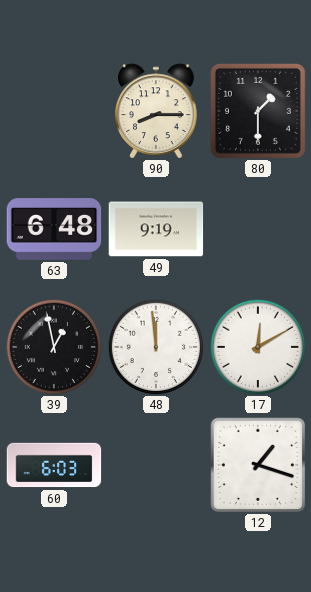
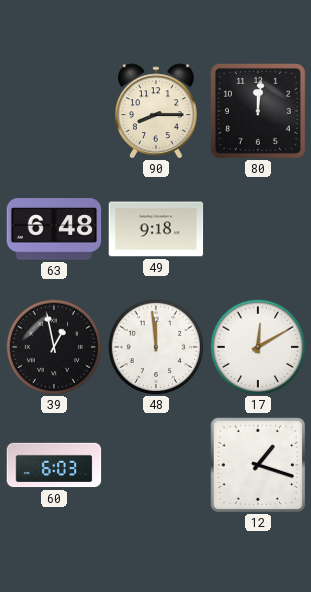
80: 1:30 -> 12:01
49: 9:19 -> 9:18
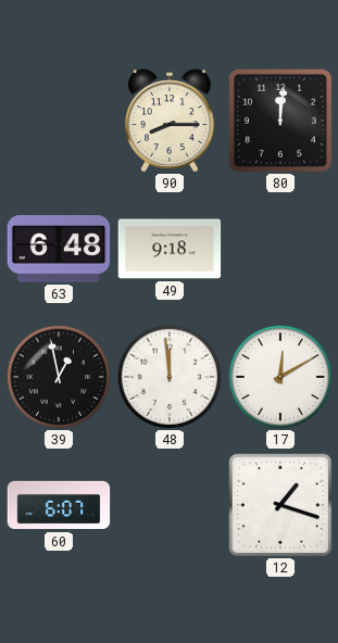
60: 6:03 -> 6:07
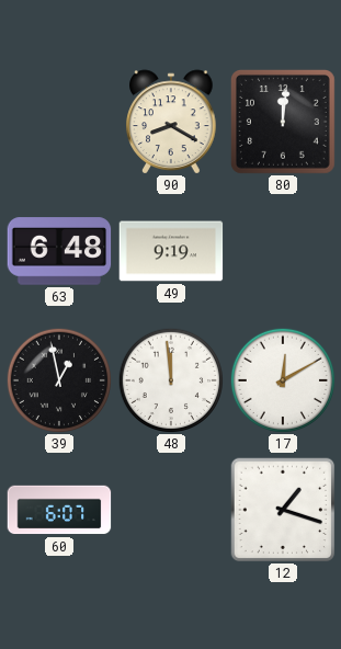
90: 8:15 -> 8:20
49: 9:18 -> 9:19
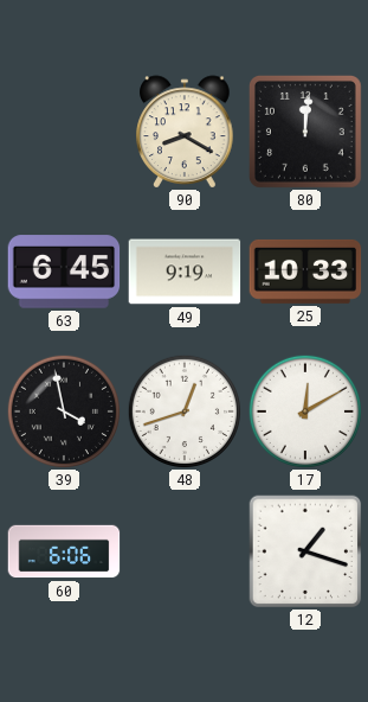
63: 6:48 -> 6:45
25: none -> 10:33
39: 12:58 -> 3:58
48: 11:59 -> 12:42
60: 6:07 -> 6:06
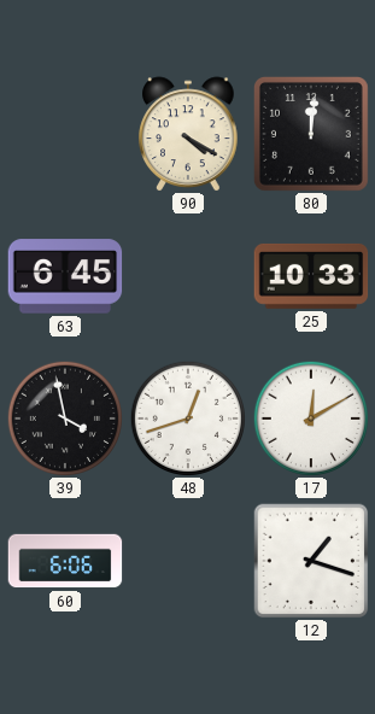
90: 8:20 -> 4:20
49: 9:19 -> none
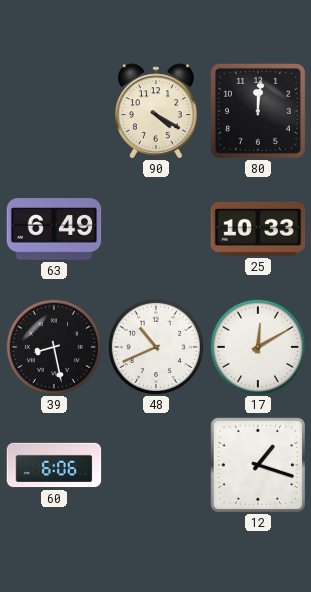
63: 6:45 -> 6:49
39: 3:58 -> 8:28
48: 12:42 -> 10:41
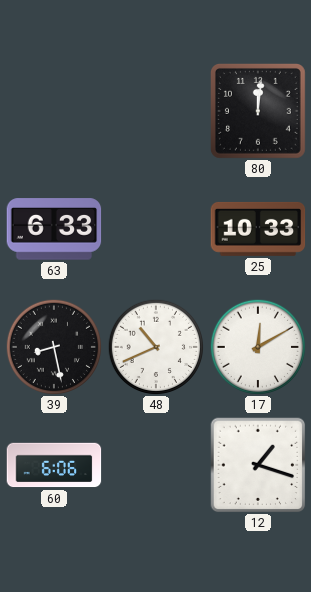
90: 4:20 -> none
63: 6:49 -> 6:33
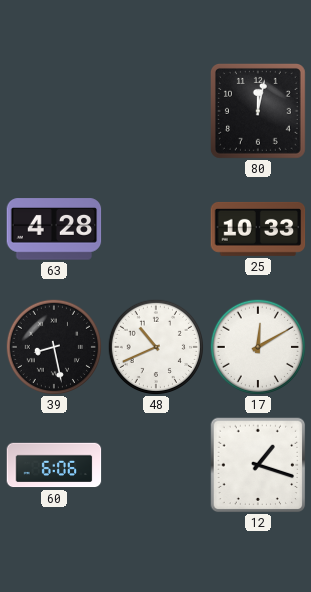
80: 12:01 -> 12:02
63: 6:33 -> 4:28
